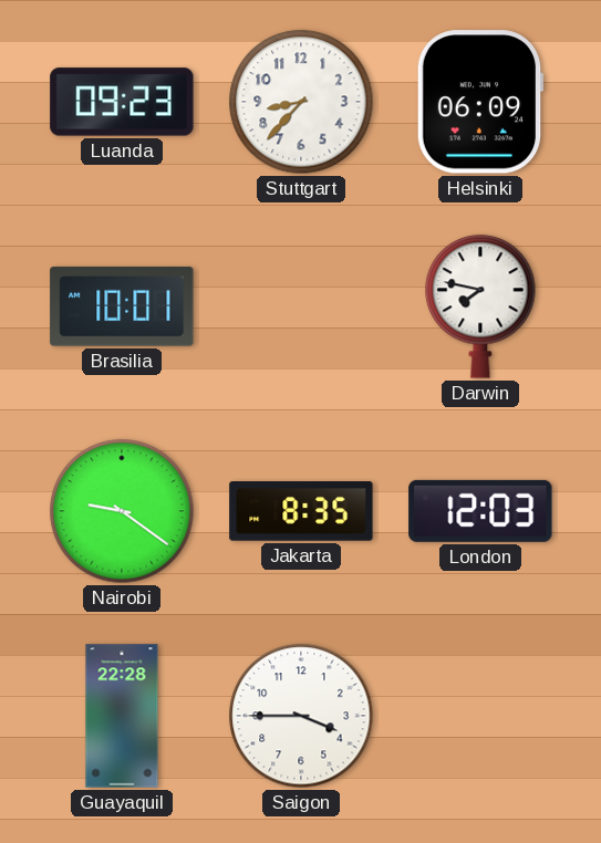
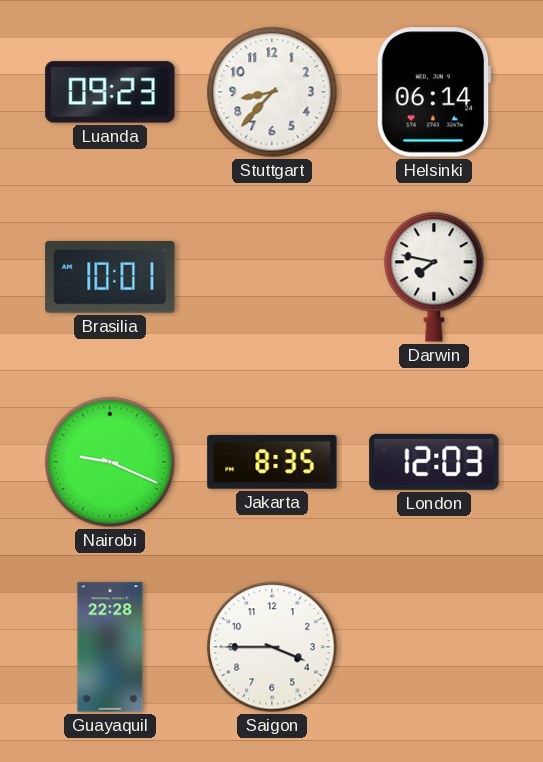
Helsinki: 06:09 -> 06:14
Nairobi: 9:21 -> 9:19
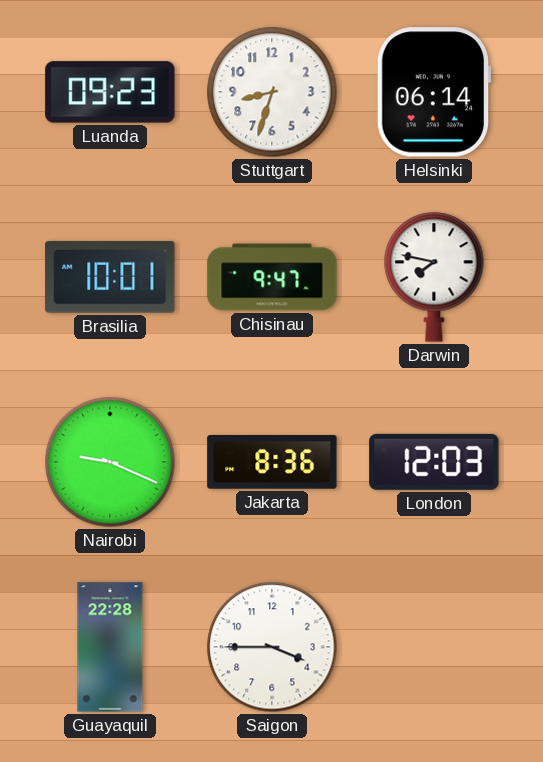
Stuttgart: 8:37 -> 8:33
Chisinau: none -> 9:47
Jakarta: 8:35 -> 8:36
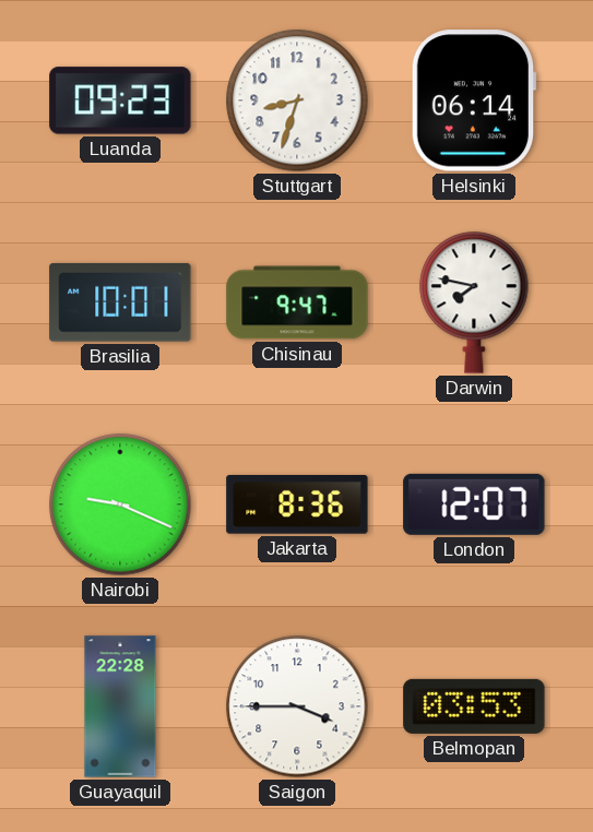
London: 12:03 -> 12:07
Belmopan: none -> 03:53
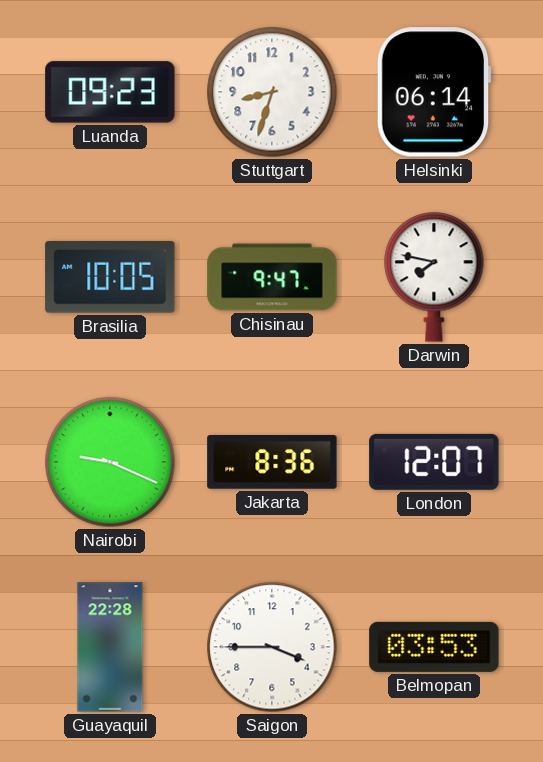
Brasilia: 10:01 -> 10:05
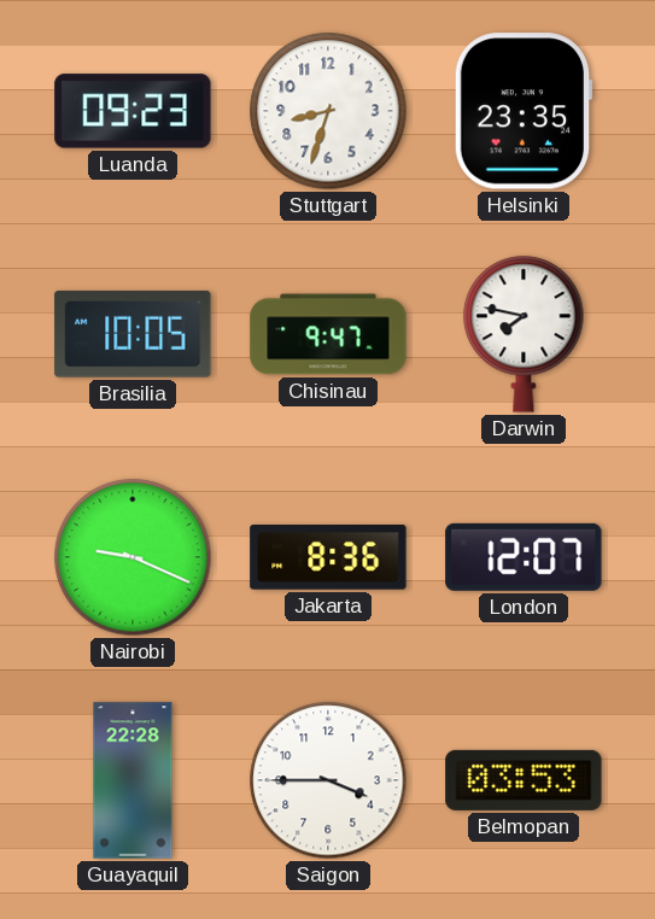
Helsinki: 06:14 -> 23:35
